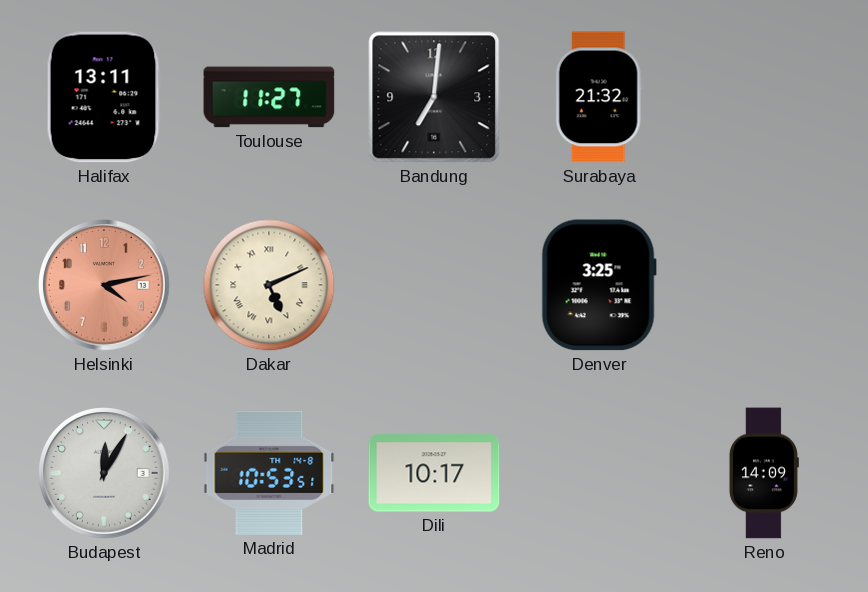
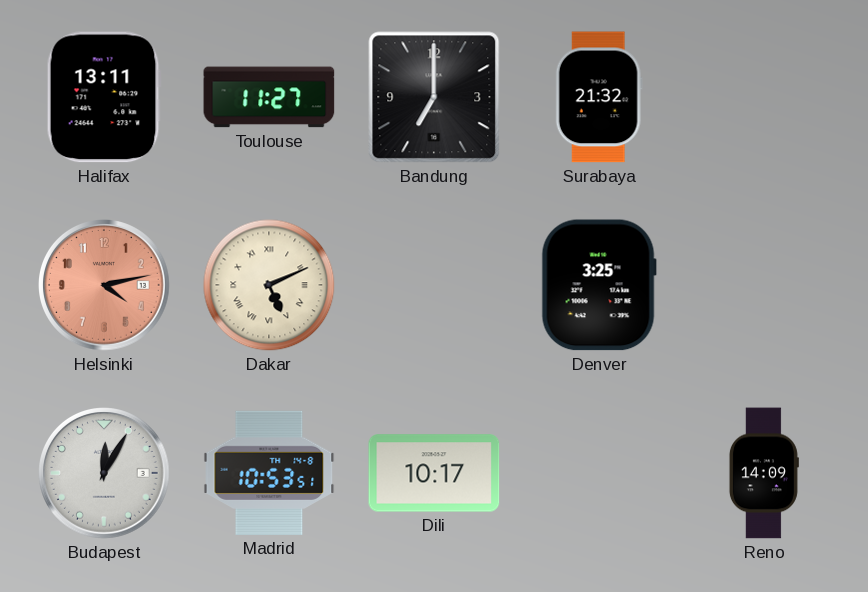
Bandung: 7:01 -> 7:00
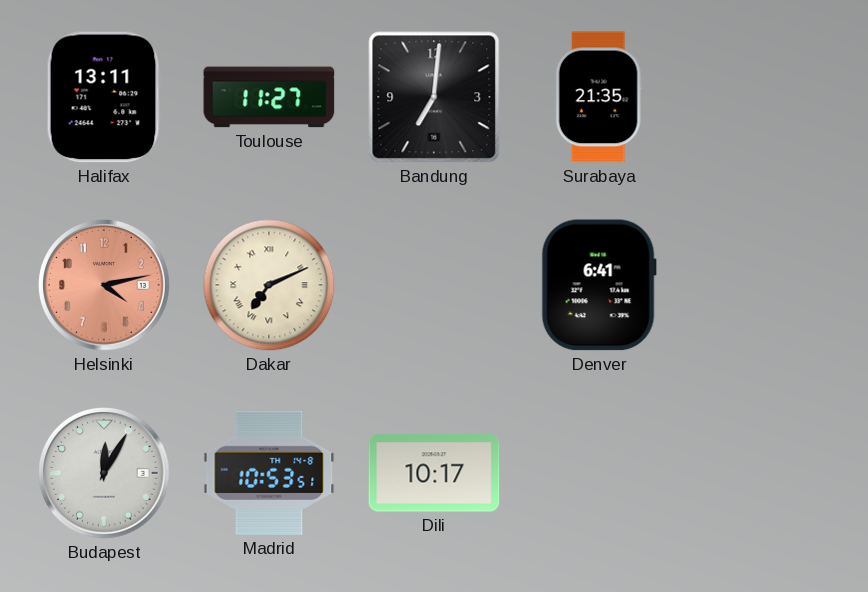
Bandung: 7:00 -> 7:01
Surabaya: 21:32 -> 21:35
Dakar: 5:11 -> 7:11
Denver: 3:25 -> 6:41
Reno: 14:09 -> none
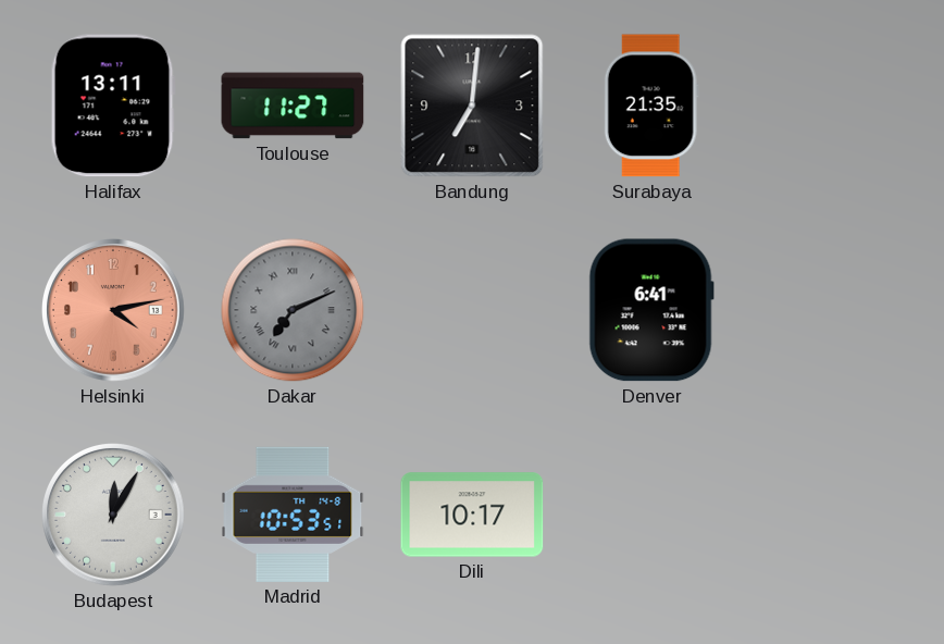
Dakar dial: cream -> grey
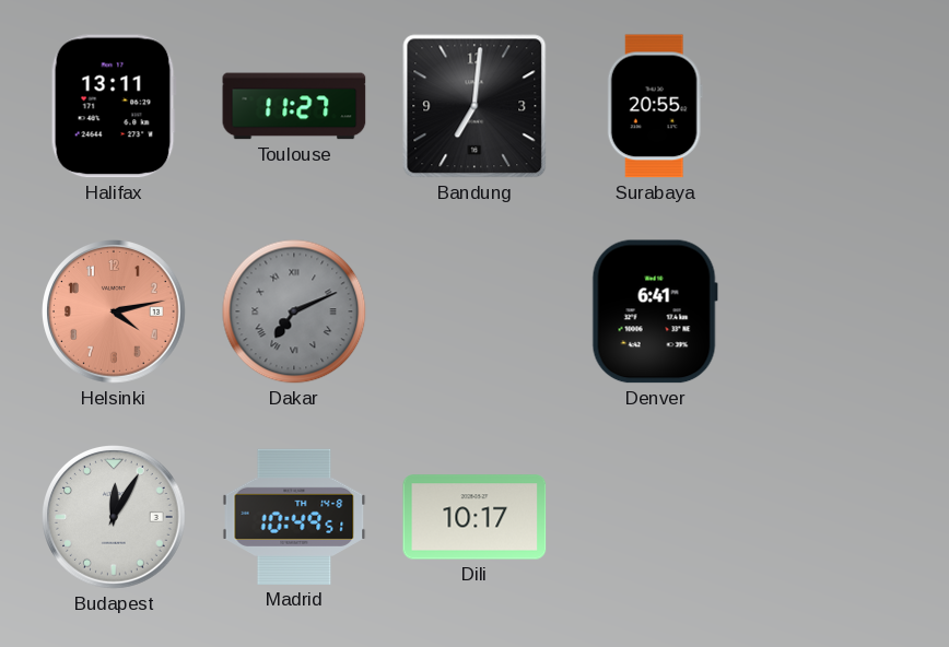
Surabaya: 21:35 -> 20:55
Madrid: 10:53 -> 10:49
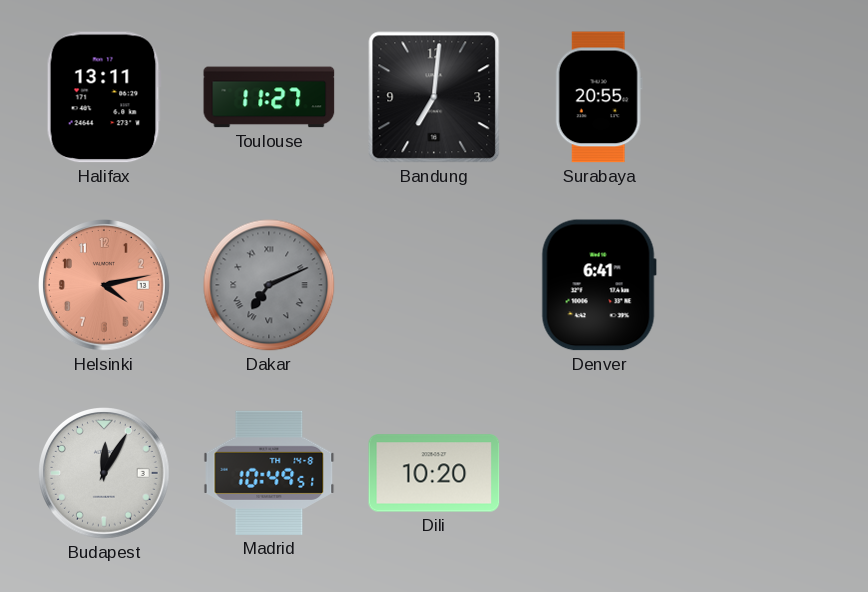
Dili: 10:17 -> 10:20
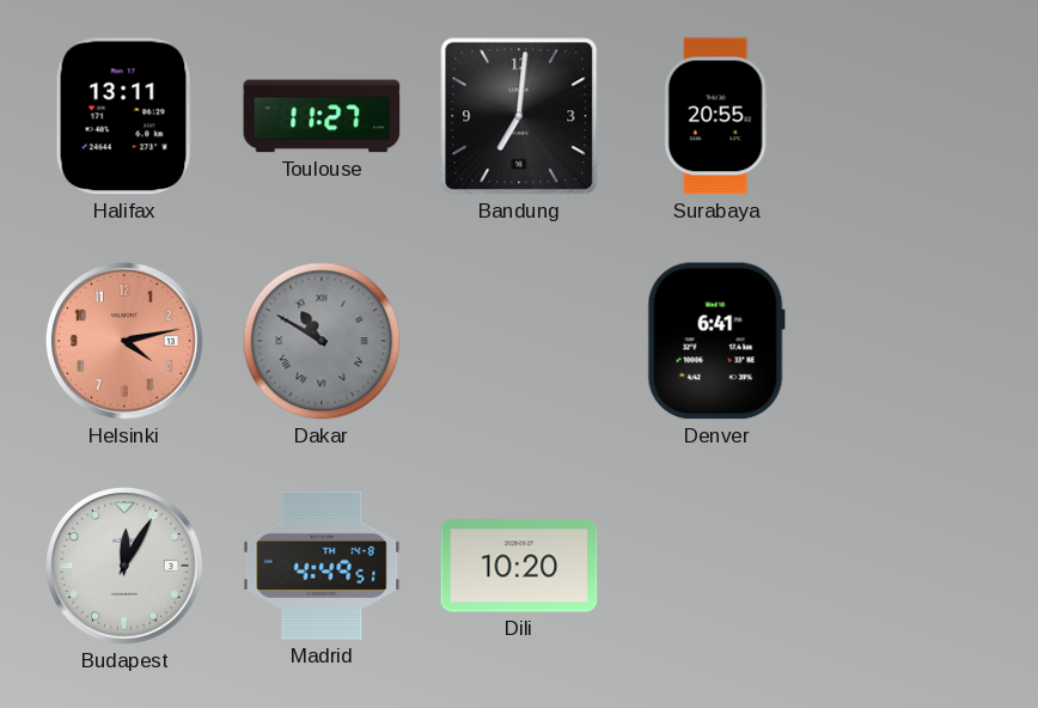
Dakar: 7:11 -> 10:50
Madrid: 10:49 -> 4:49
